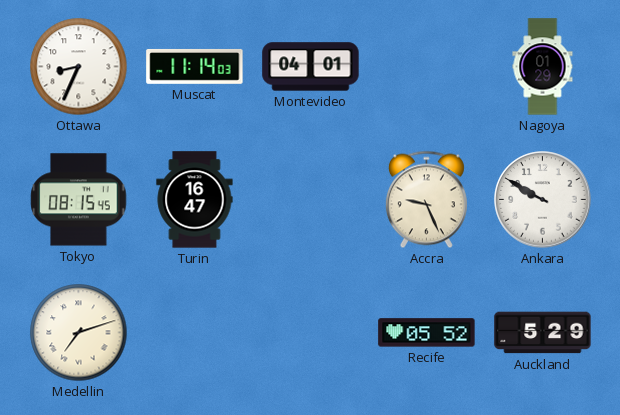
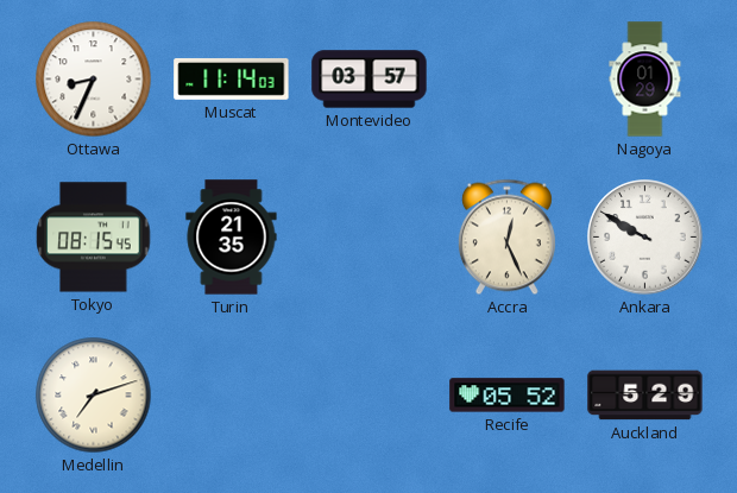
Montevideo: 04:01 -> 03:57
Turin: 16:47 -> 21:35
Accra: 9:26 -> 12:26
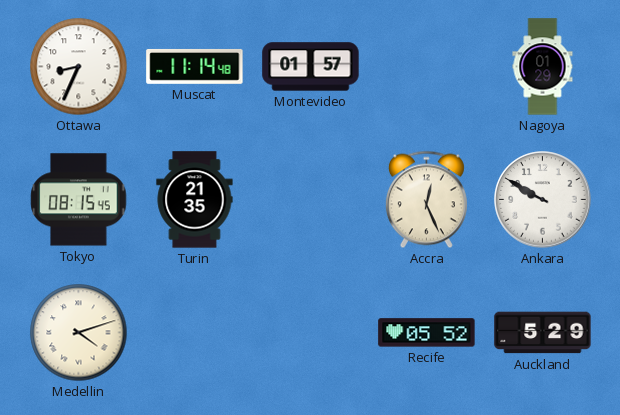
Muscat: 11:14:03 -> 11:14:48
Montevideo: 03:57 -> 01:57
Medellin: 7:12 -> 4:12
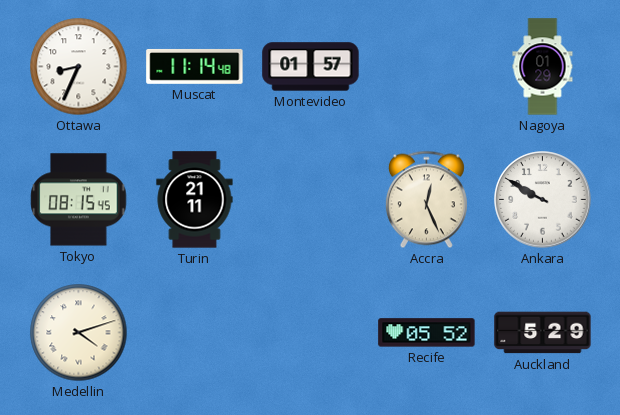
Turin: 21:35 -> 21:11
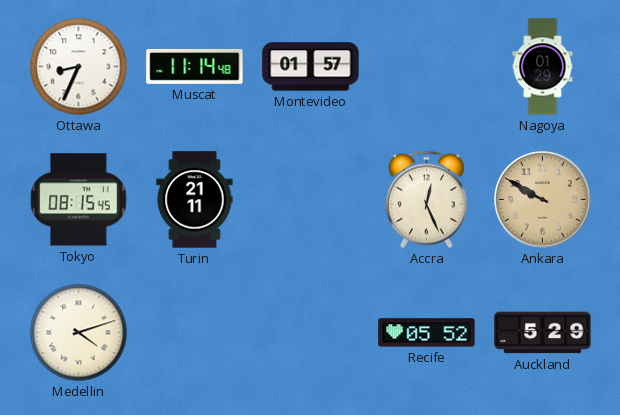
Ankara dial: white -> champagne
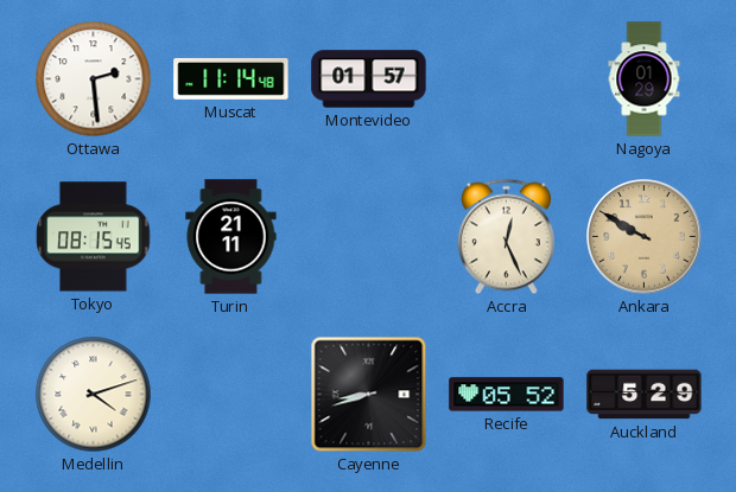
Ottawa: 8:34 -> 2:29
Cayenne: none -> 8:42
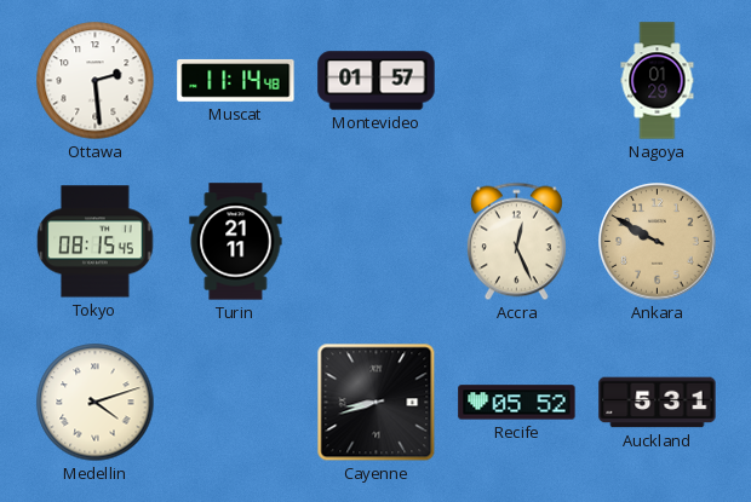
Auckland: 5:29 -> 5:31
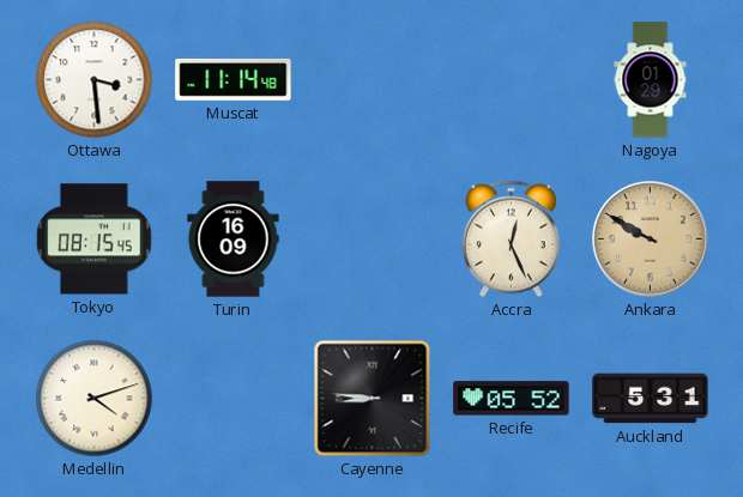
Ottawa: 2:29 -> 3:29
Montevideo: 01:57 -> none
Turin: 21:11 -> 16:09
Cayenne: 8:42 -> 8:46
